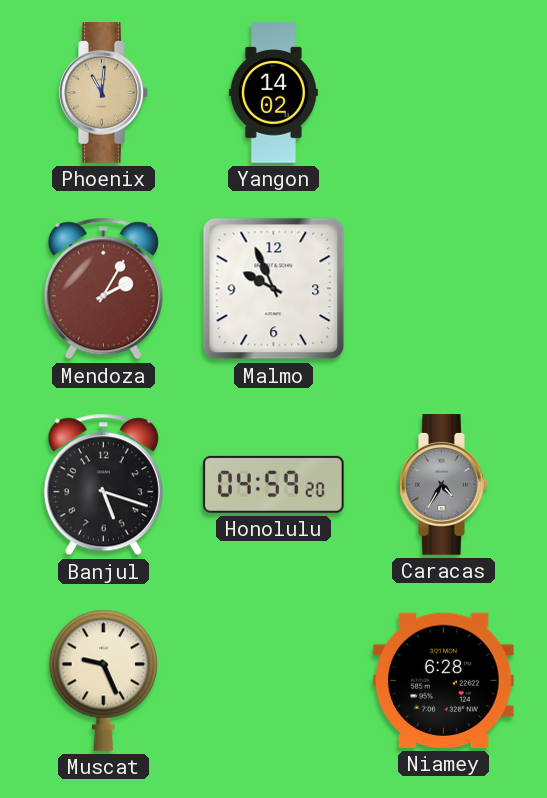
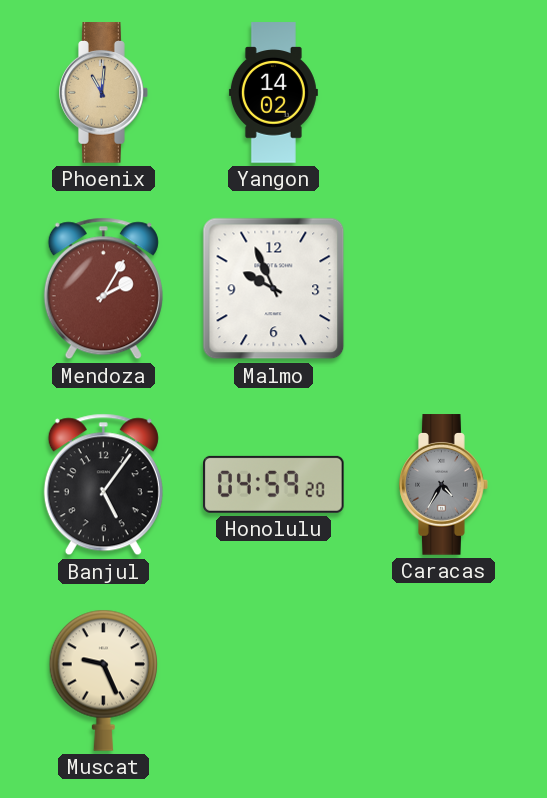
Banjul: 5:18 -> 5:06
Niamey: 6:28 -> none
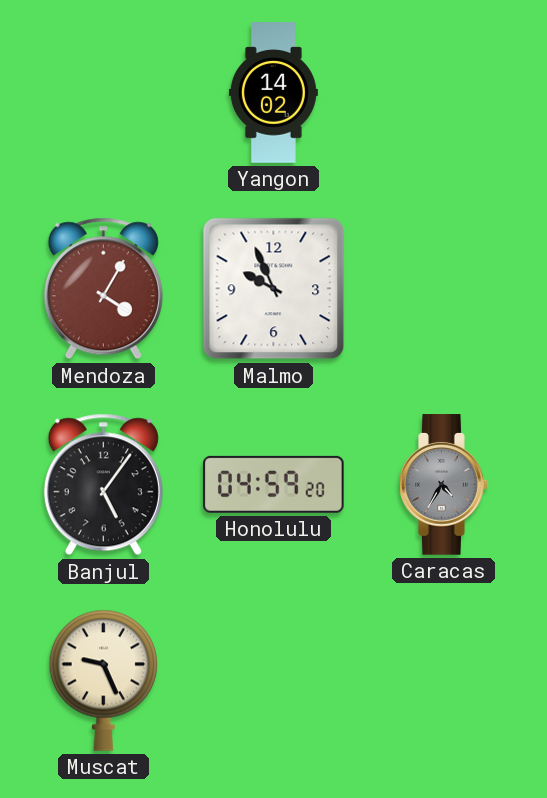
Phoenix: 11:01 -> none
Mendoza: 2:05 -> 4:05
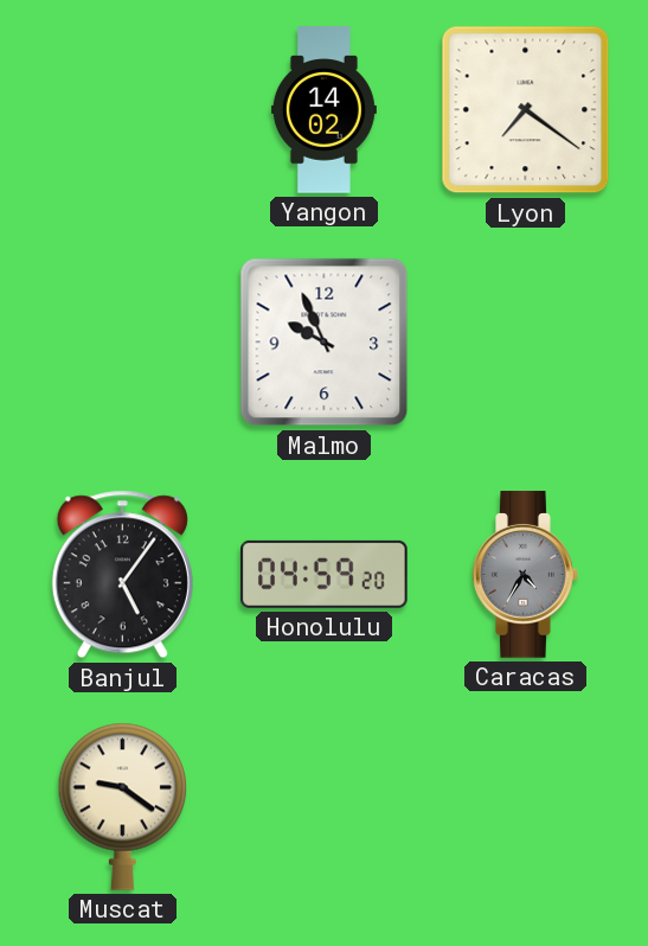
Lyon: none -> 7:21
Mendoza: 4:05 -> none
Muscat: 9:26 -> 9:21
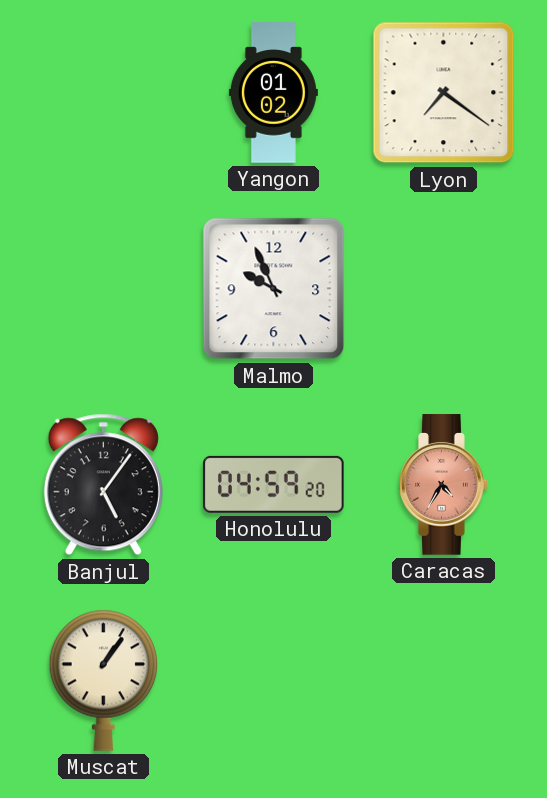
Yangon: 14:02 -> 01:02
Caracas dial: grey -> salmon
Muscat: 9:21 -> 1:06
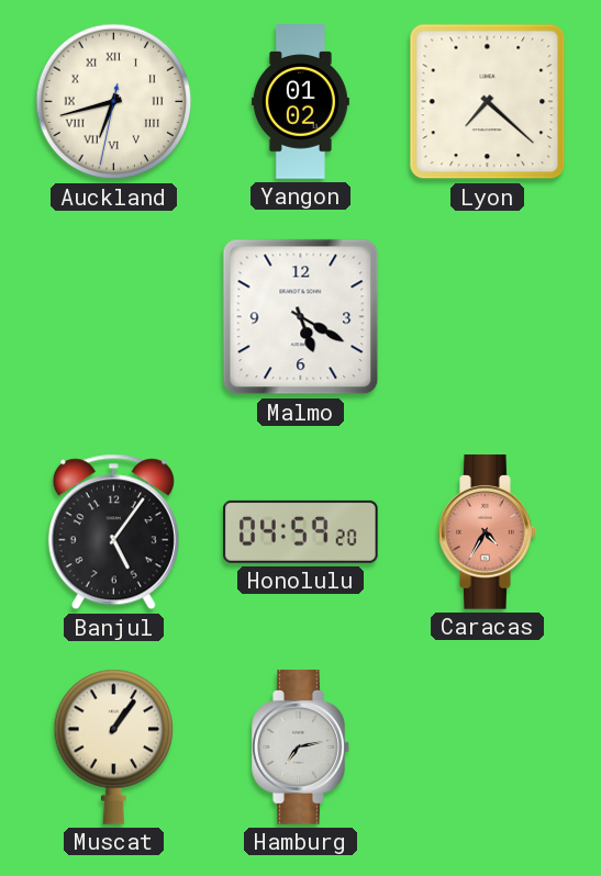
Auckland: none -> 6:42
Lyon: 7:21 -> 7:22
Malmo: 9:56 -> 5:20
Hamburg: none -> 7:13
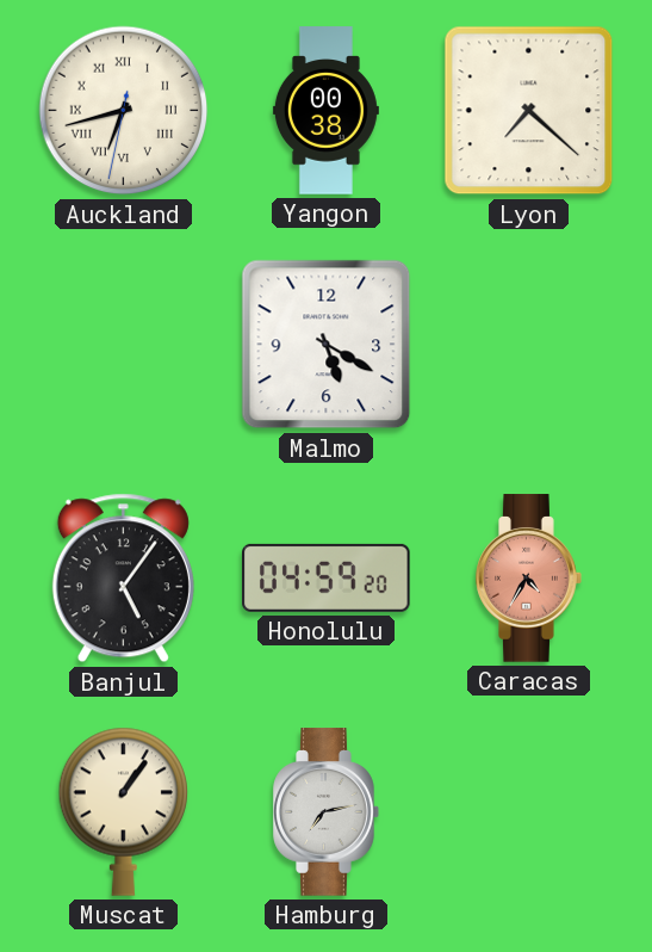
Yangon: 01:02 -> 00:38
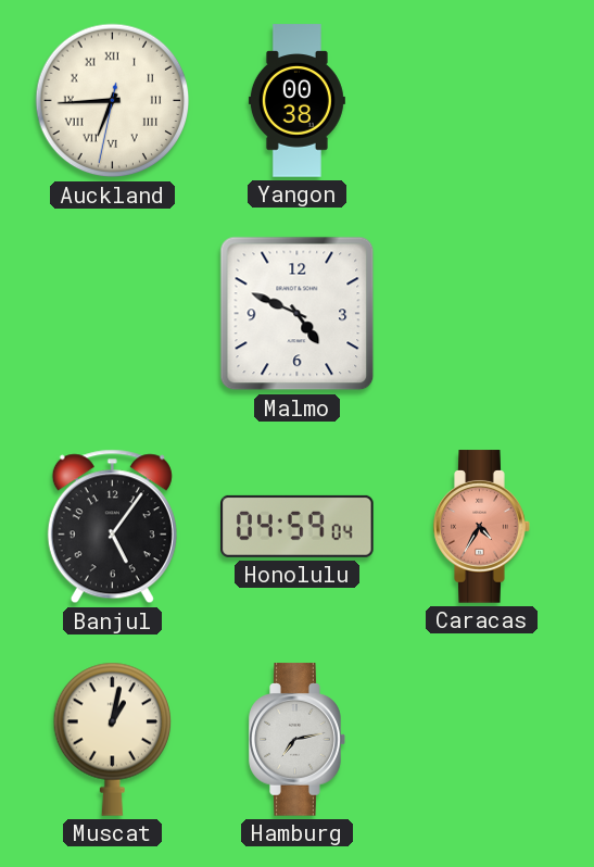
Auckland: 6:42 -> 6:44
Lyon: 7:22 -> none
Malmo: 5:20 -> 4:49
Honolulu: 04:59:20 -> 04:59:04
Muscat: 1:06 -> 1:02
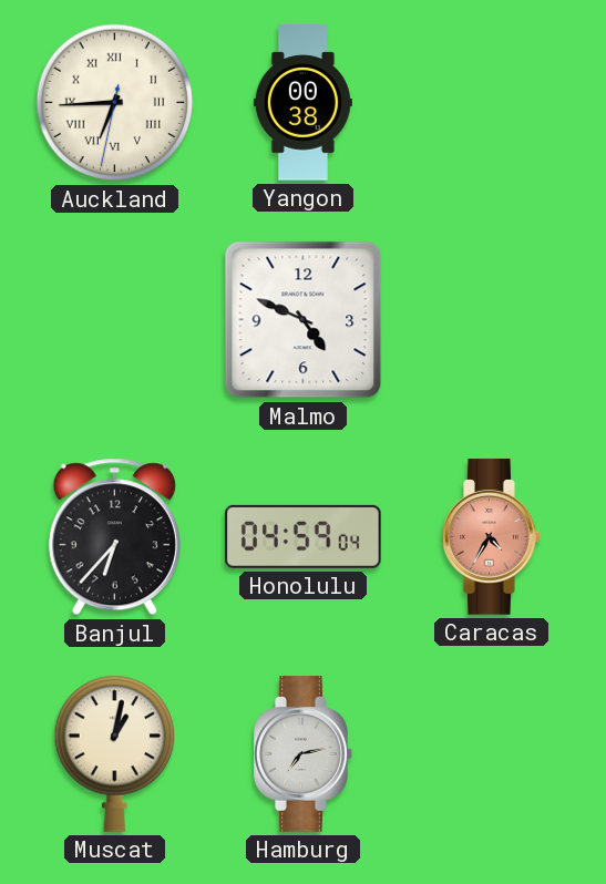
Banjul: 5:06 -> 6:37
